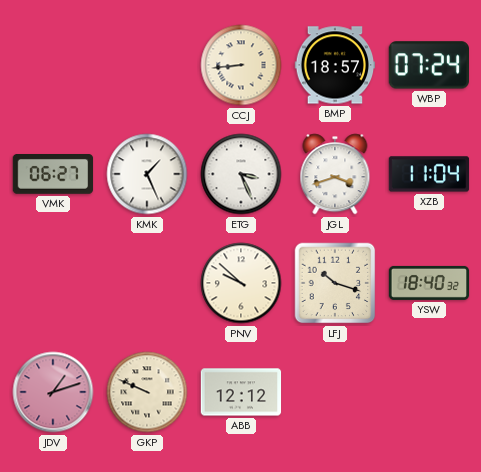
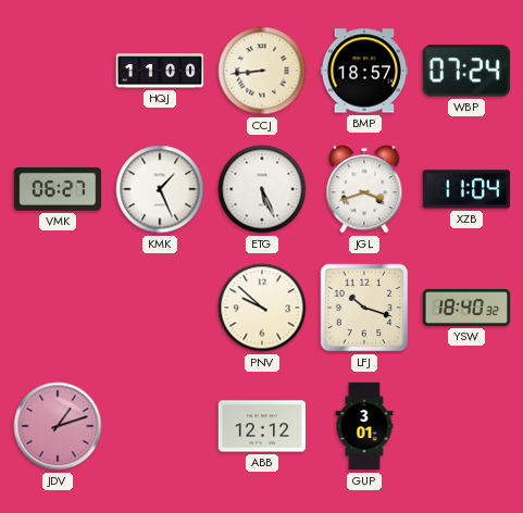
HQJ: none -> 11:00
ETG: 3:26 -> 5:26
GKP: 9:49 -> none
GUP: none -> 3:01
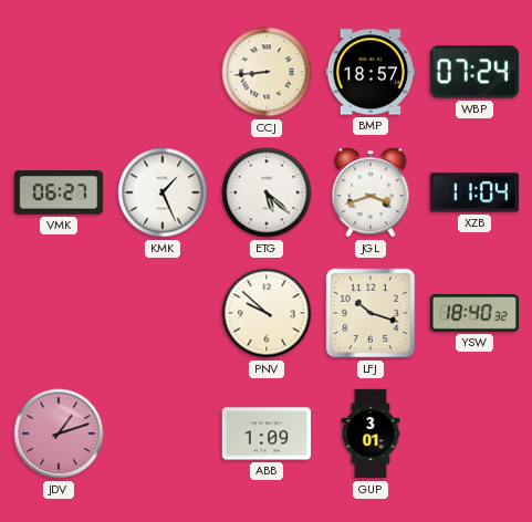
HQJ: 11:00 -> none
ETG: 5:26 -> 5:22
ABB: 12:12 -> 1:09
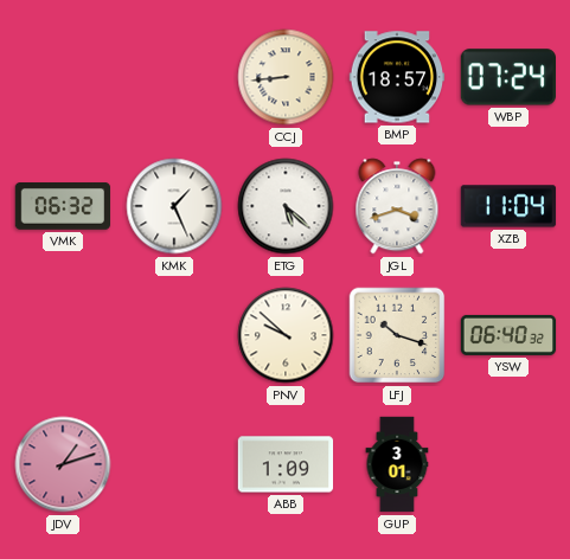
VMK: 06:27 -> 06:32
YSW: 18:40 -> 06:40
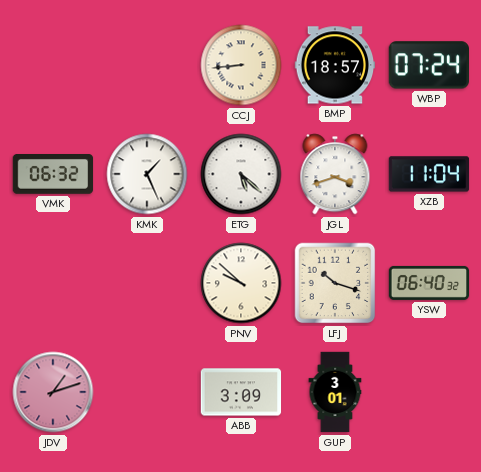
ABB: 1:09 -> 3:09
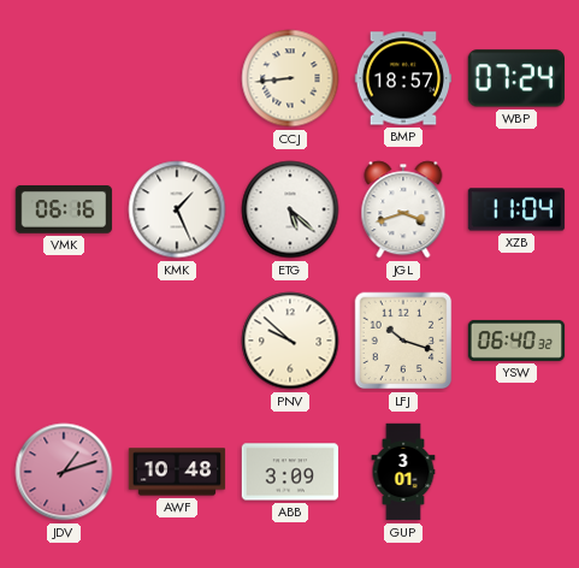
VMK: 06:32 -> 06:16
AWF: none -> 10:48
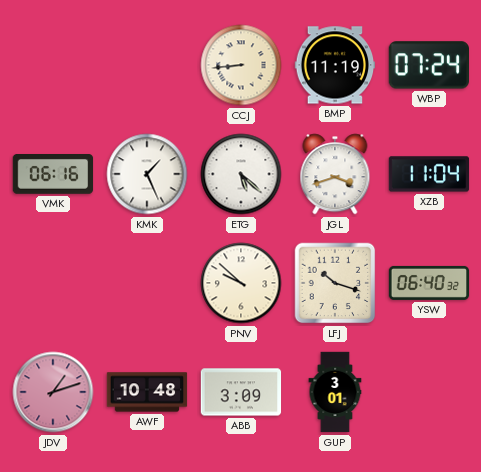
BMP: 18:57 -> 11:19
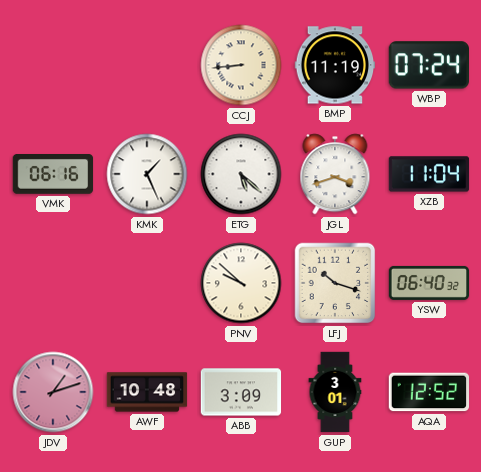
AQA: none -> 12:52
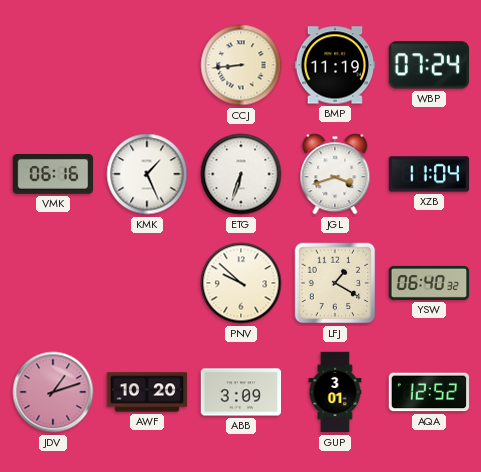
ETG: 5:22 -> 6:33
LFJ: 10:18 -> 1:20
AWF: 10:48 -> 10:20
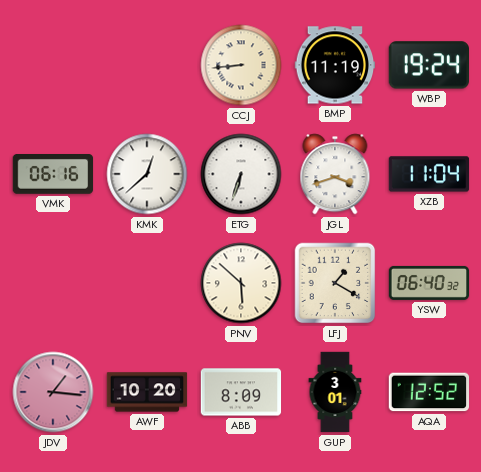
WBP: 07:24 -> 19:24
KMK: 1:26 -> 12:38
PNV: 9:52 -> 5:52
JDV: 1:12 -> 1:16
ABB: 3:09 -> 8:09
